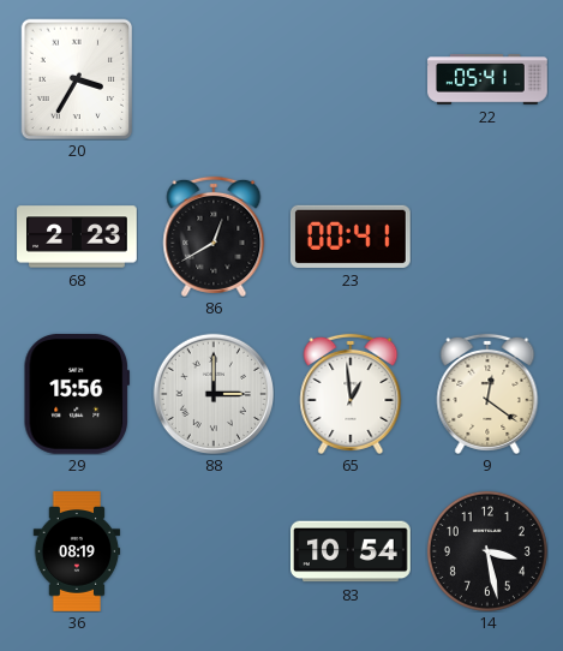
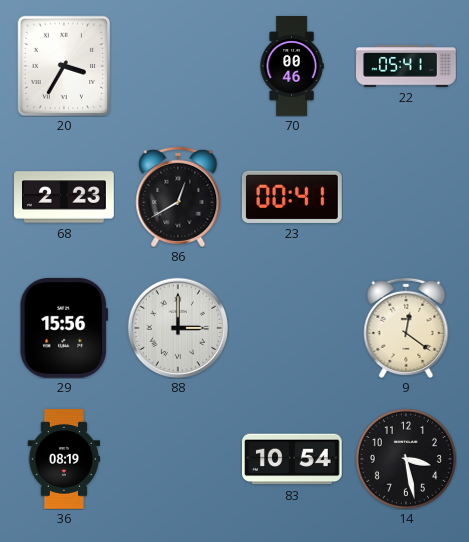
70: none -> 00:46
65: 12:59 -> none
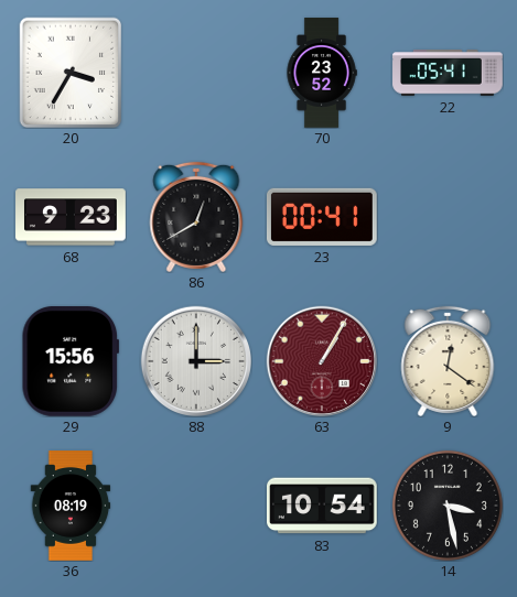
70: 00:46 -> 23:52
68: 2:23 -> 9:23
63: none -> 1:05
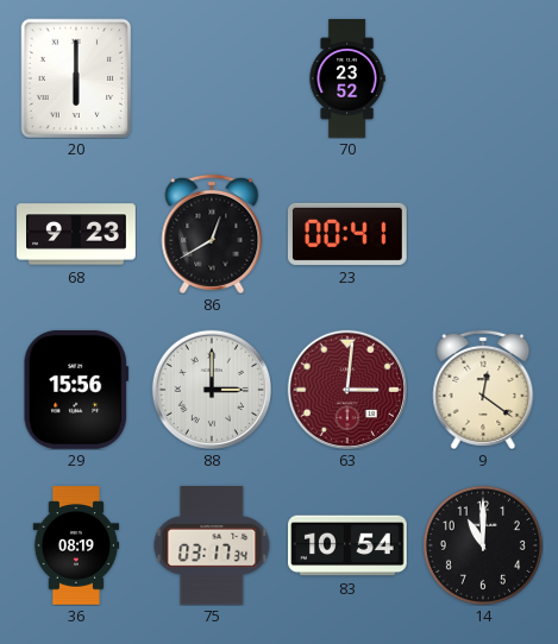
20: 3:35 -> 6:00
22: 05:41 -> none
63: 1:05 -> 3:01
75: none -> 03:17
14: 3:28 -> 11:00
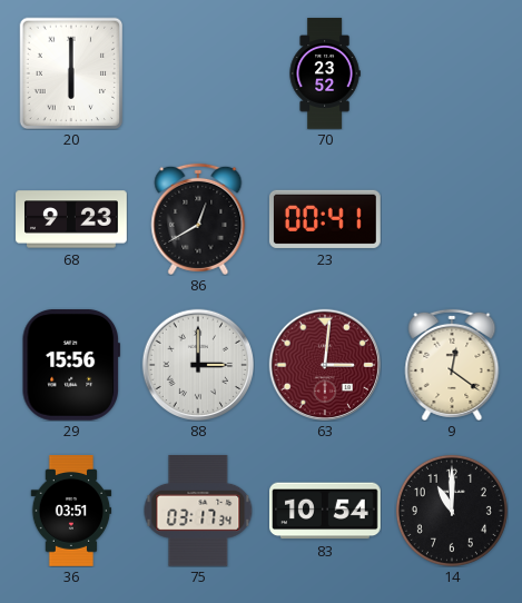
36: 08:19 -> 03:51
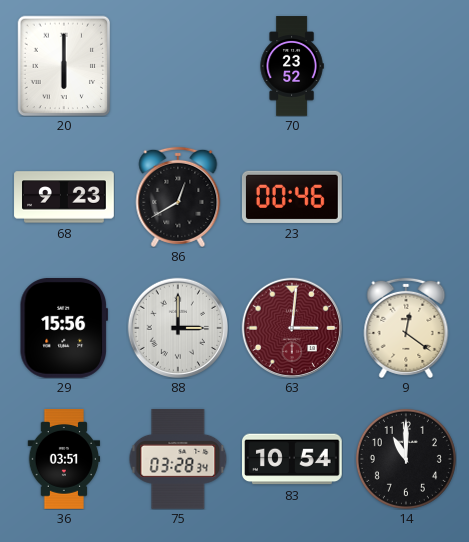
23: 00:41 -> 00:46
75: 03:17 -> 03:28
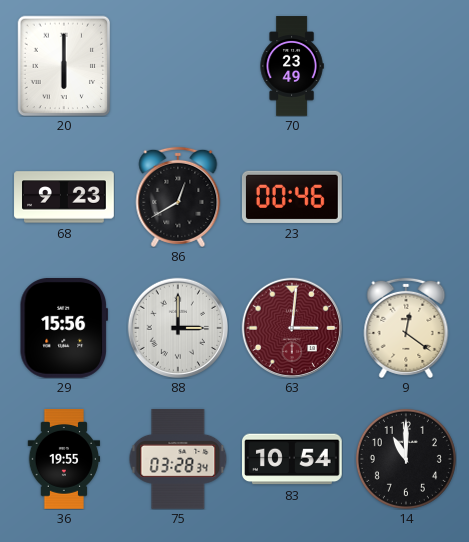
70: 23:52 -> 23:49
36: 03:51 -> 19:55
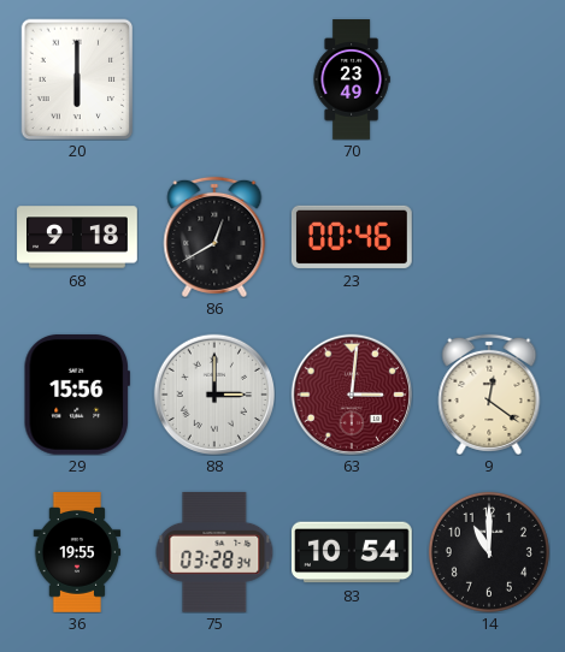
68: 9:23 -> 9:18
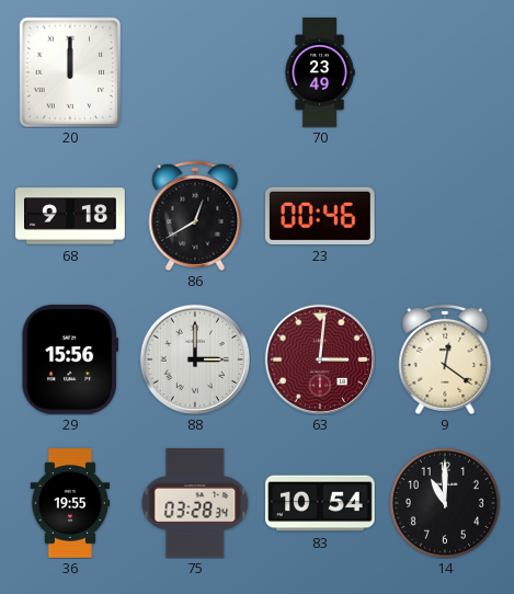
20: 6:00 -> 12:00
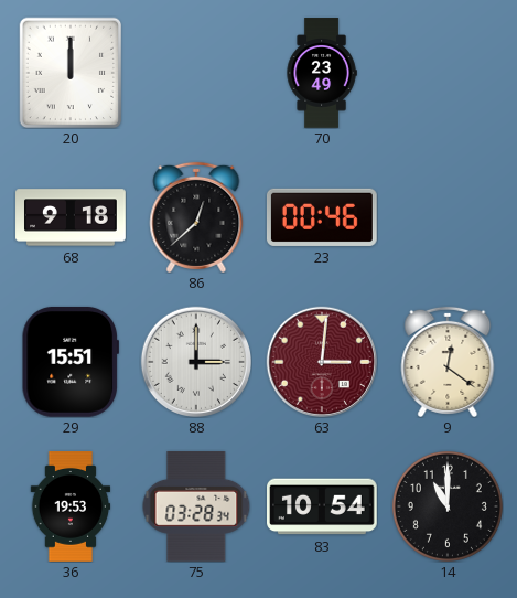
86: 12:40 -> 12:38
29: 15:56 -> 15:51
36: 19:55 -> 19:53
